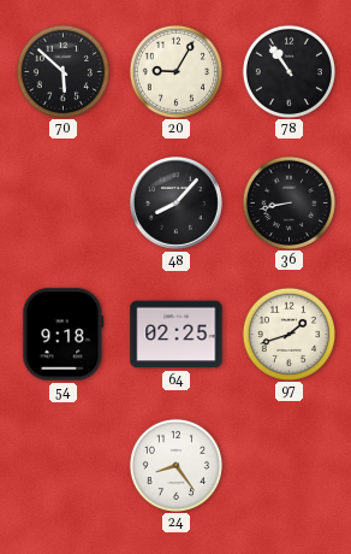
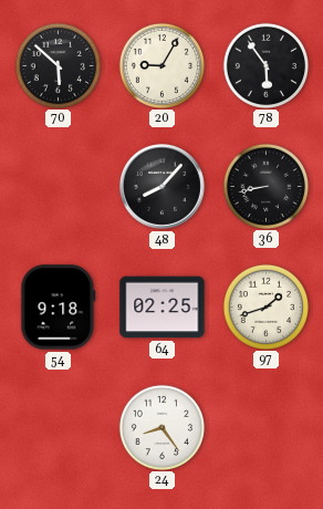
78: 10:54 -> 5:54
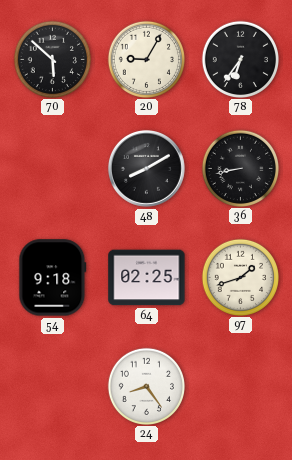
78: 5:54 -> 6:36
48: 8:07 -> 8:10
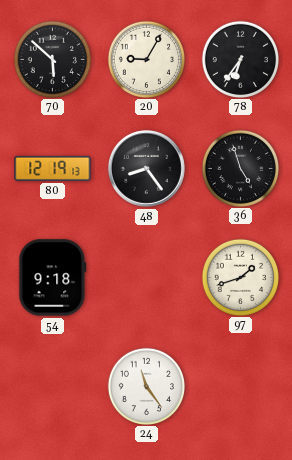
80: none -> 12:19
48: 8:10 -> 8:24
36: 8:43 -> 4:57
64: 02:25 -> none
24: 8:24 -> 11:24
